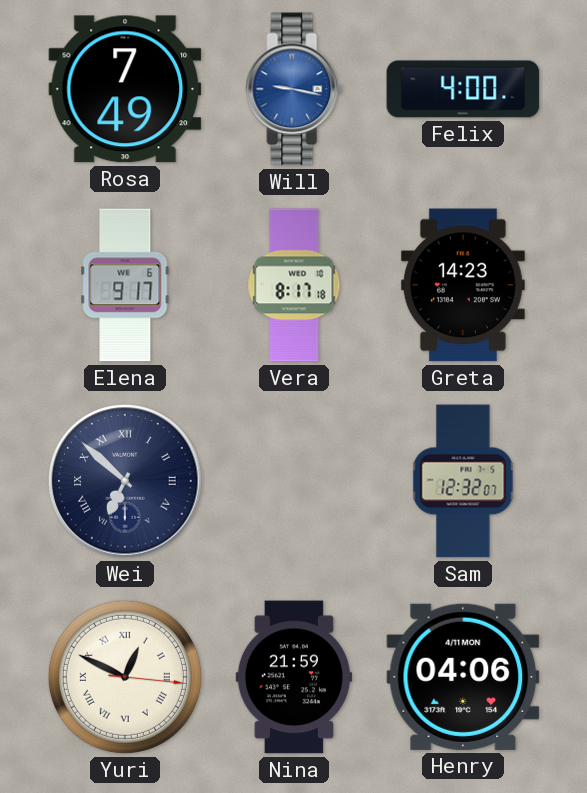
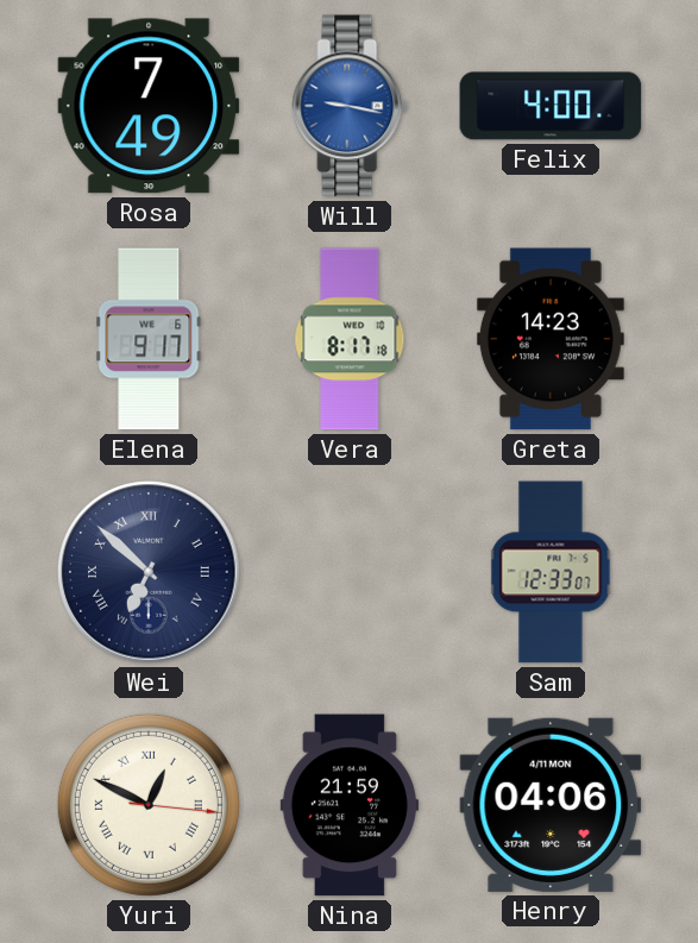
Sam: 12:32 -> 12:33
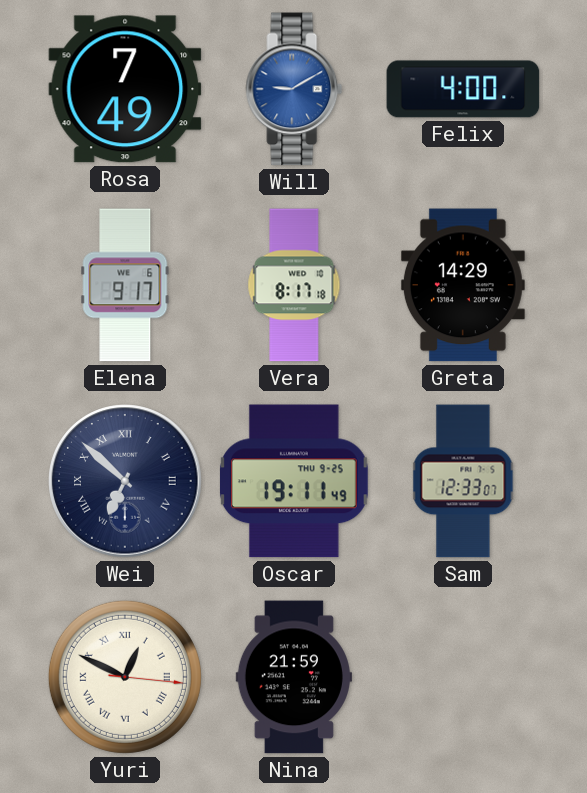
Will: 9:17 -> 9:10
Greta: 14:23 -> 14:29
Oscar: none -> 19:11
Henry: 04:06 -> none
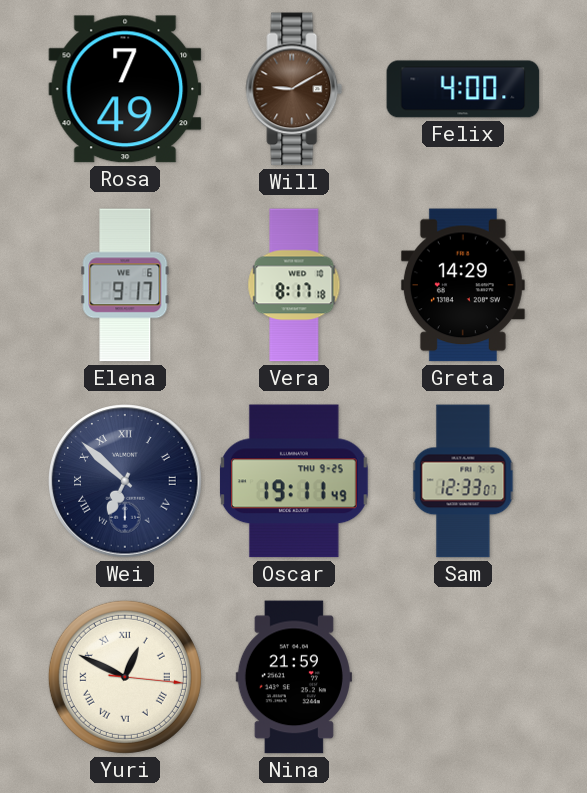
Will dial: blue -> brown
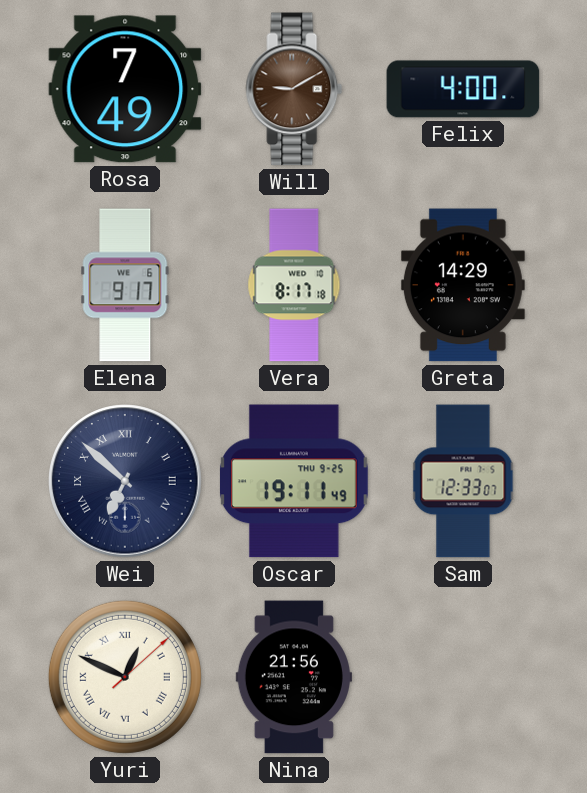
Yuri: 12:49:16 -> 12:49:08
Nina: 21:59 -> 21:56
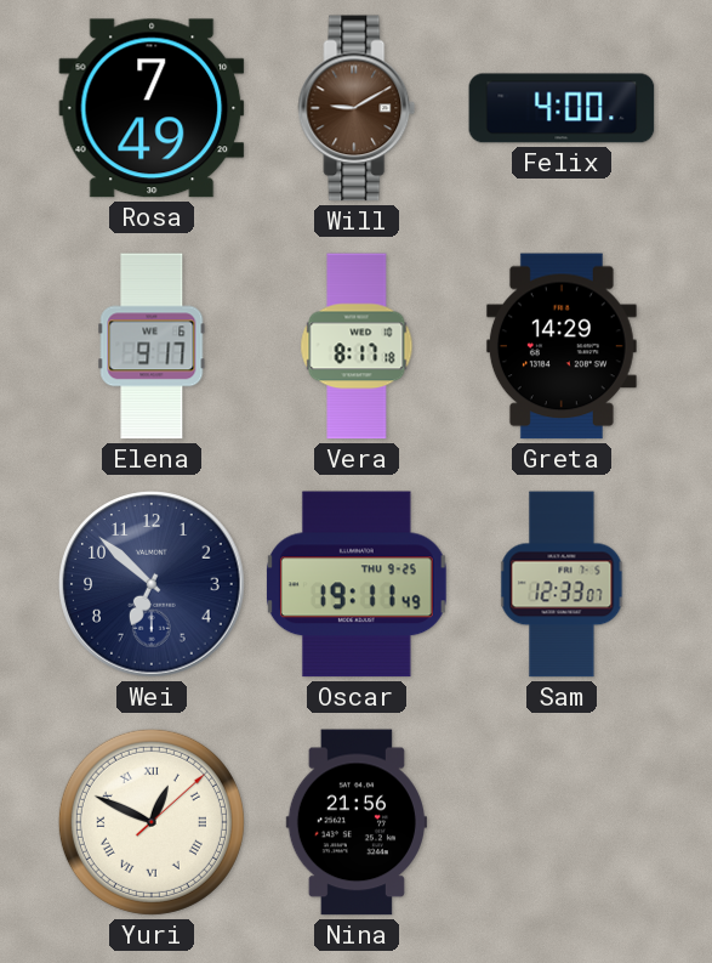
Wei numerals: Roman -> Arabic
